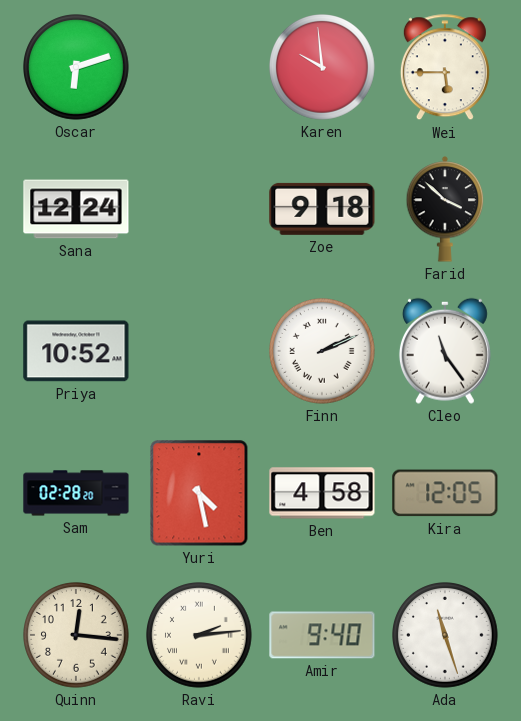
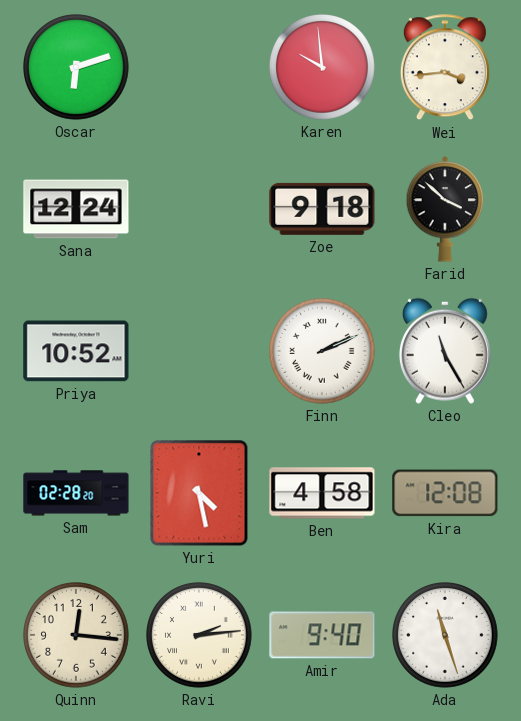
Wei: 5:45 -> 3:44
Cleo: 11:24 -> 11:25
Kira: 12:05 -> 12:08
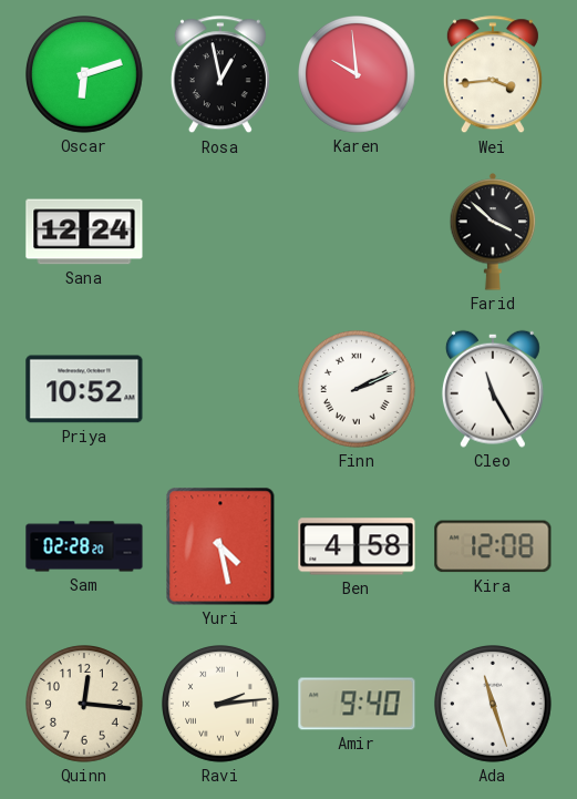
Rosa: none -> 12:58
Zoe: 9:18 -> none
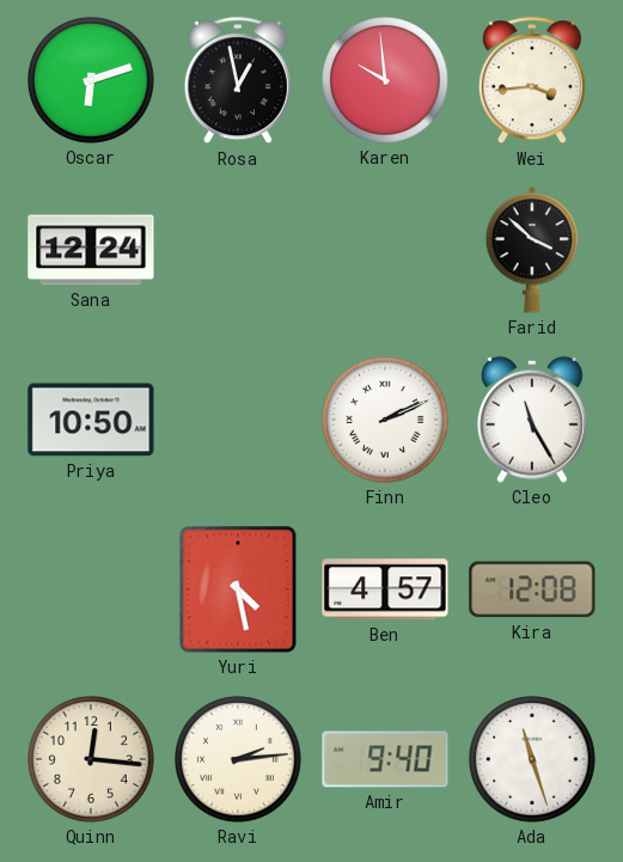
Priya: 10:52 -> 10:50
Sam: 02:28 -> none
Ben: 4:58 -> 4:57
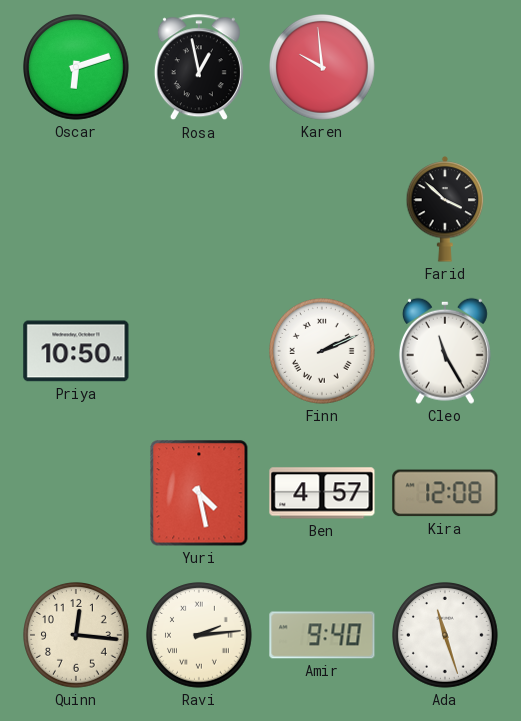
Wei: 3:44 -> none
Sana: 12:24 -> none
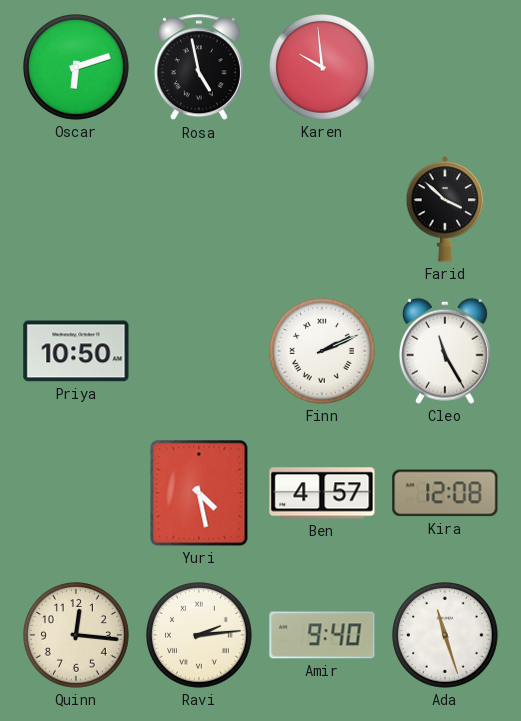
Rosa: 12:58 -> 4:58
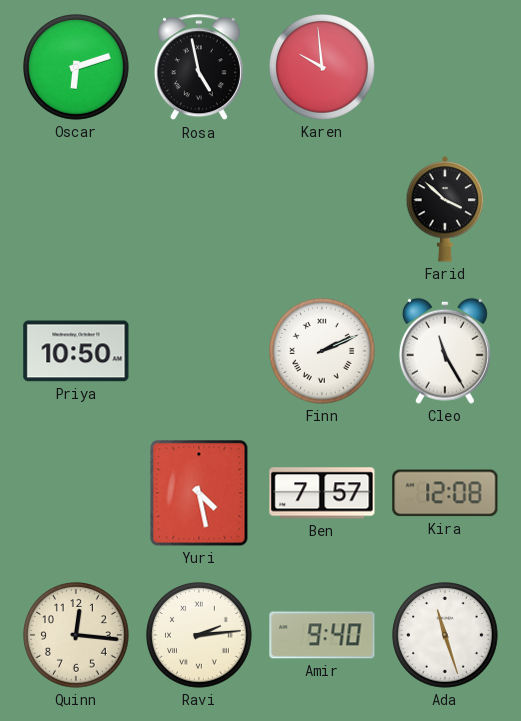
Ben: 4:57 -> 7:57
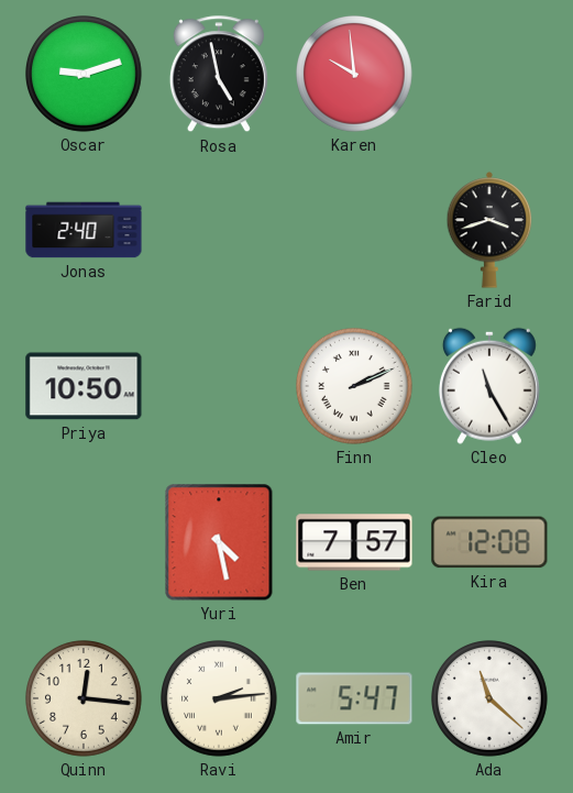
Oscar: 6:12 -> 9:12
Jonas: none -> 2:40
Farid: 3:52 -> 3:42
Amir: 9:40 -> 5:47
Ada: 11:27 -> 11:22
